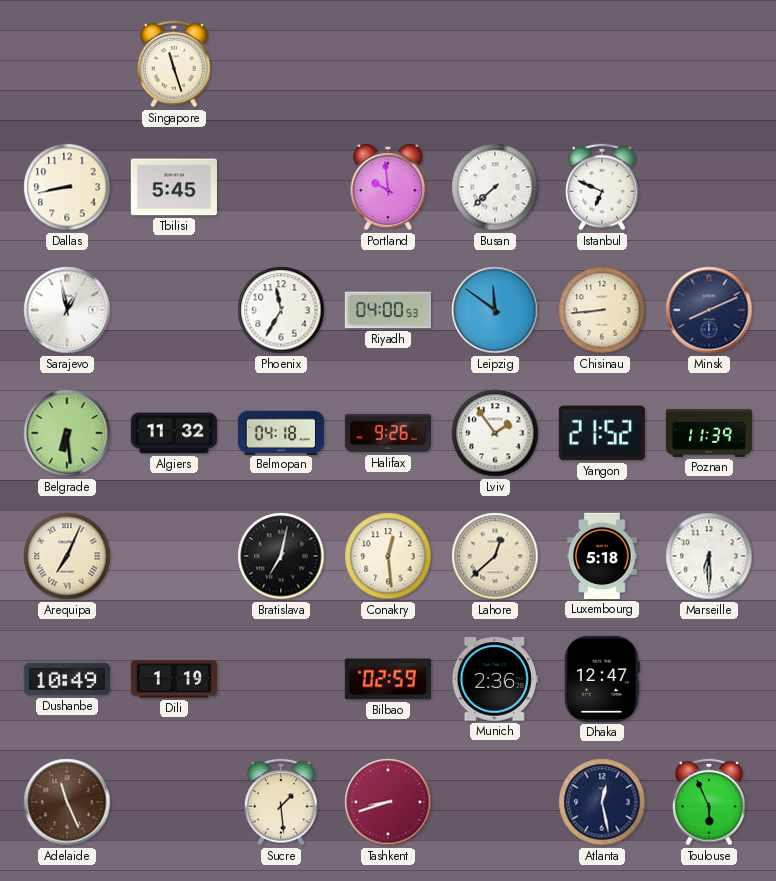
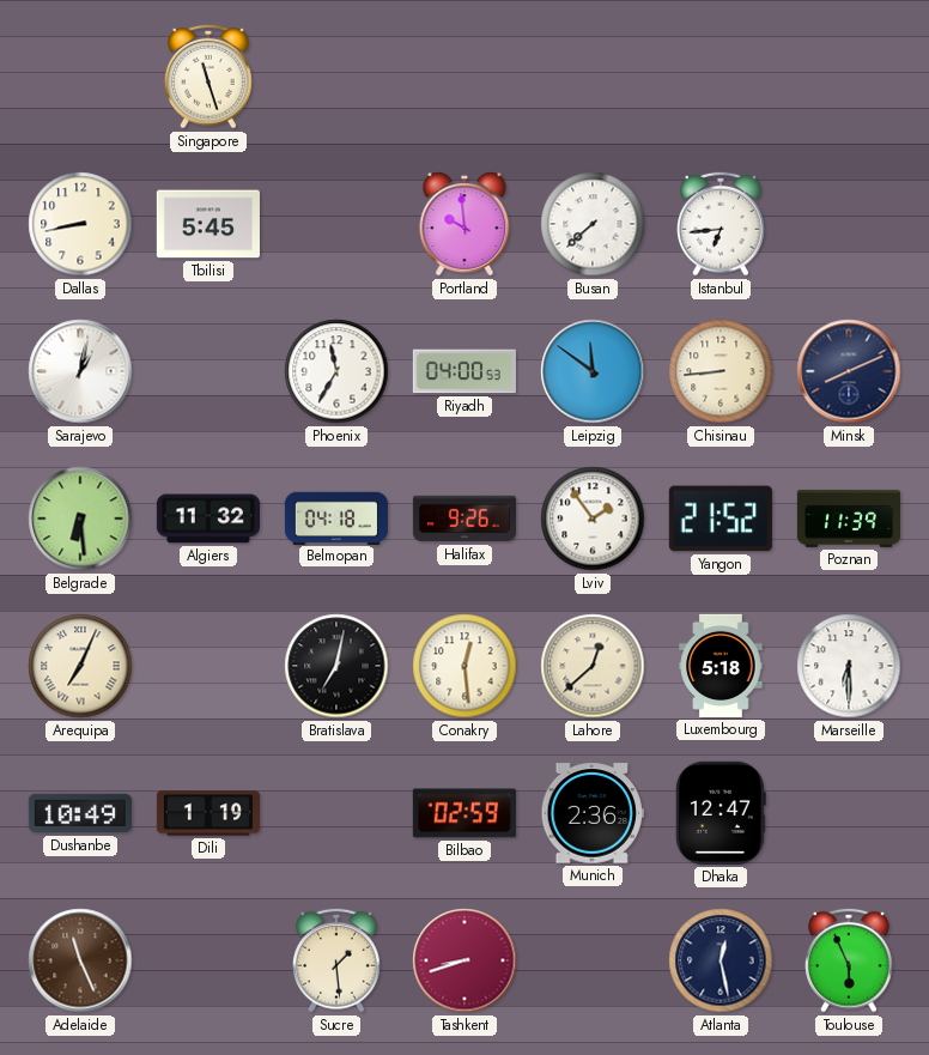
Istanbul: 6:49 -> 6:44
Sarajevo: 12:58 -> 1:02
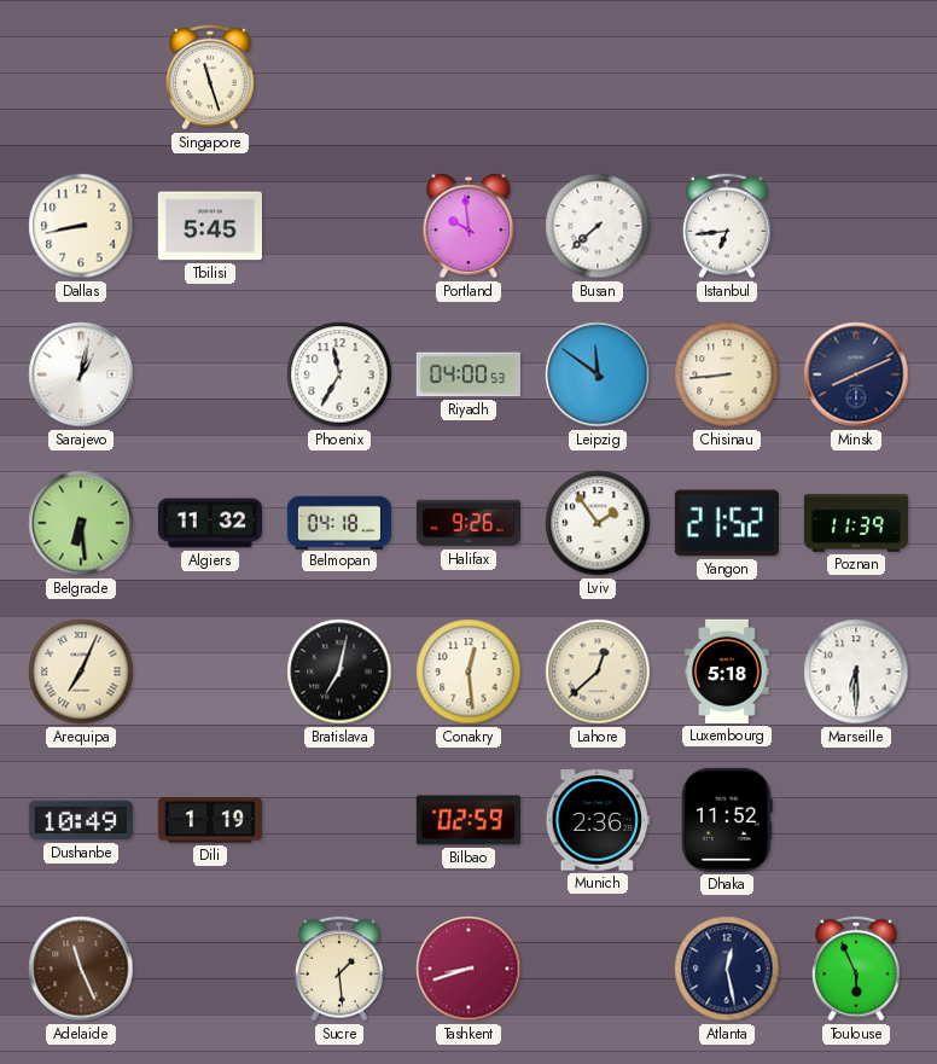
Dhaka: 12:47 -> 11:52
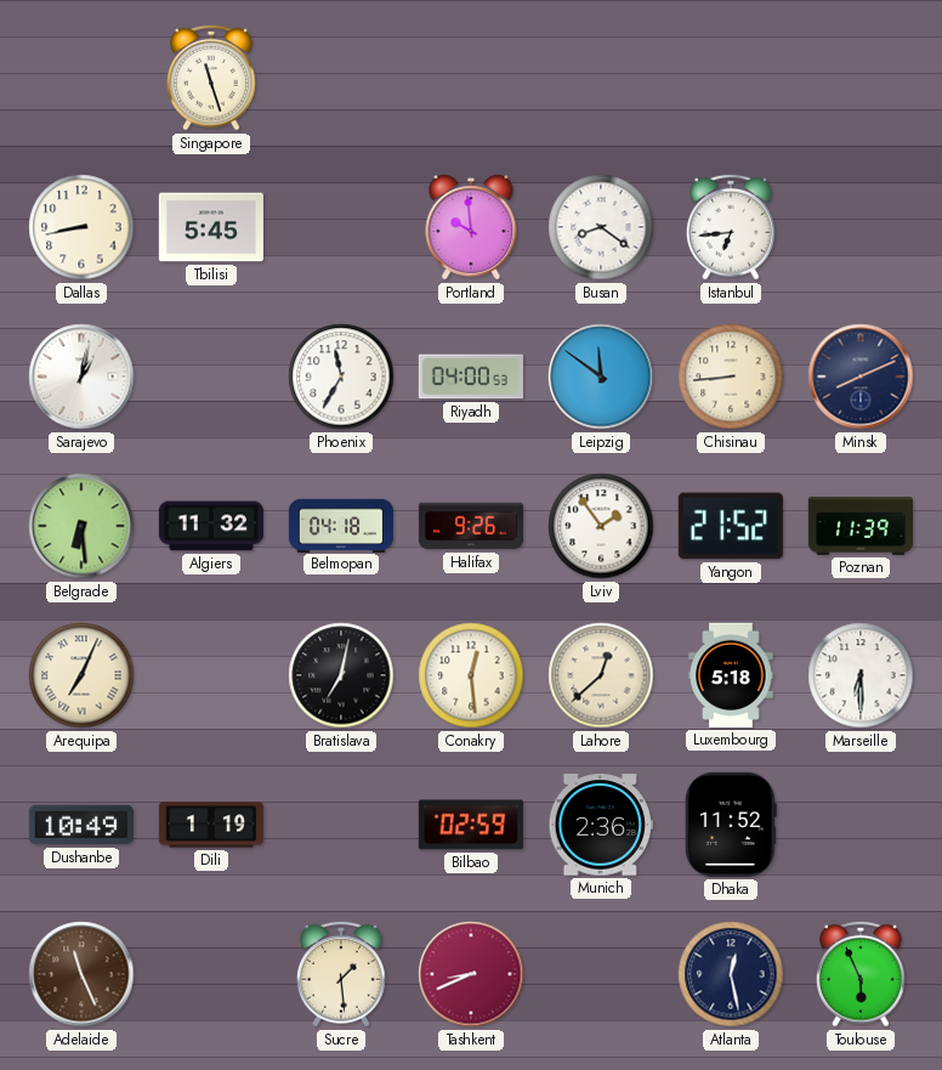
Busan: 7:38 -> 8:21
Tashkent: 8:42 -> 8:41
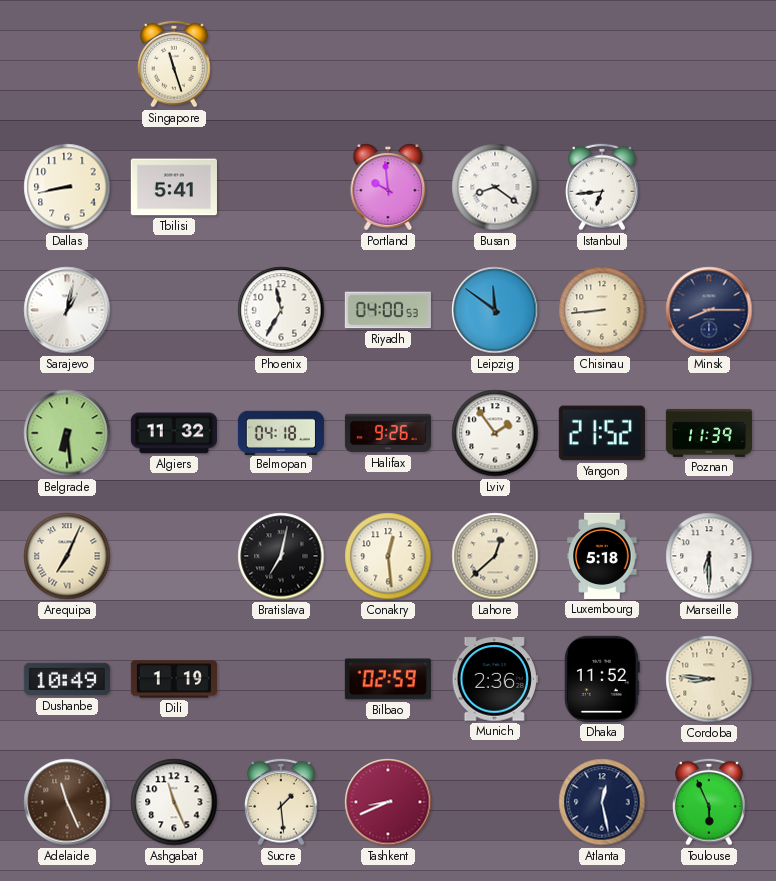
Tbilisi: 5:45 -> 5:41
Minsk: 8:11 -> 8:15
Cordoba: none -> 8:46
Ashgabat: none -> 11:26
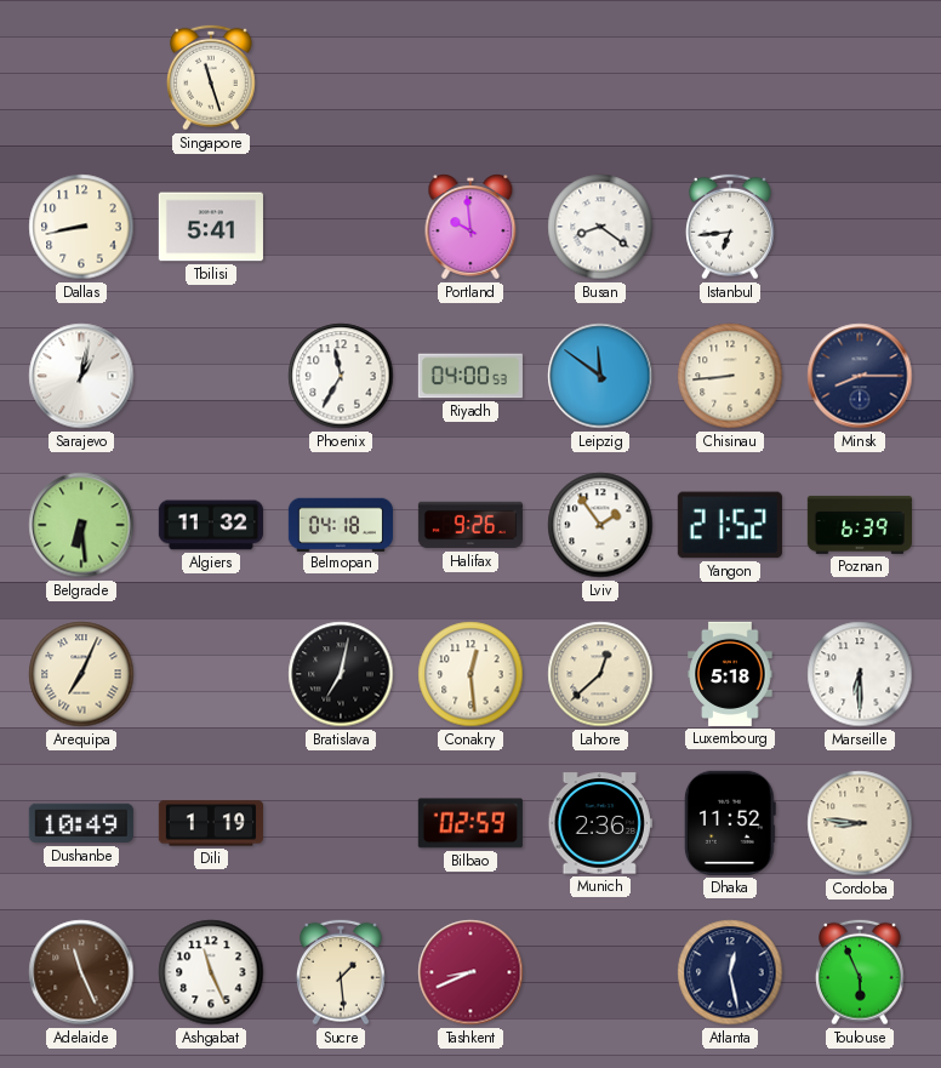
Poznan: 11:39 -> 6:39
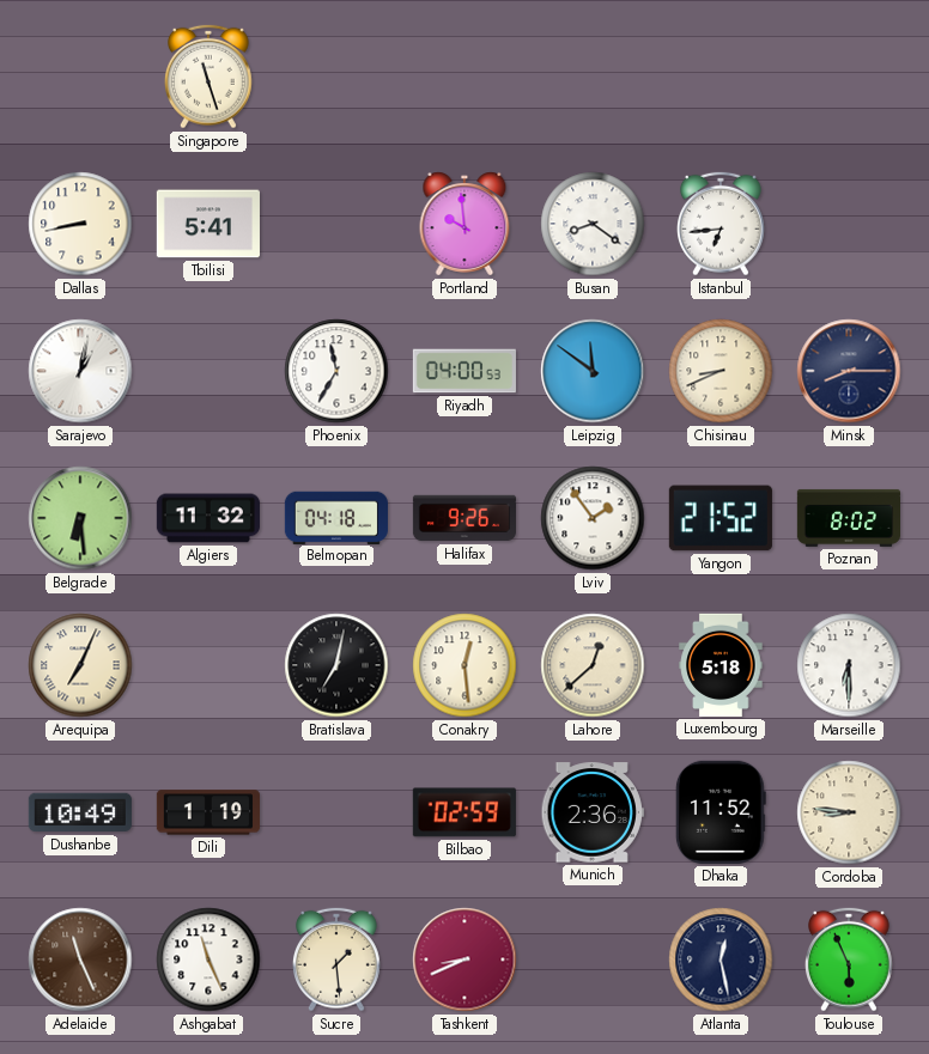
Chisinau: 8:44 -> 8:41
Poznan: 6:39 -> 8:02
